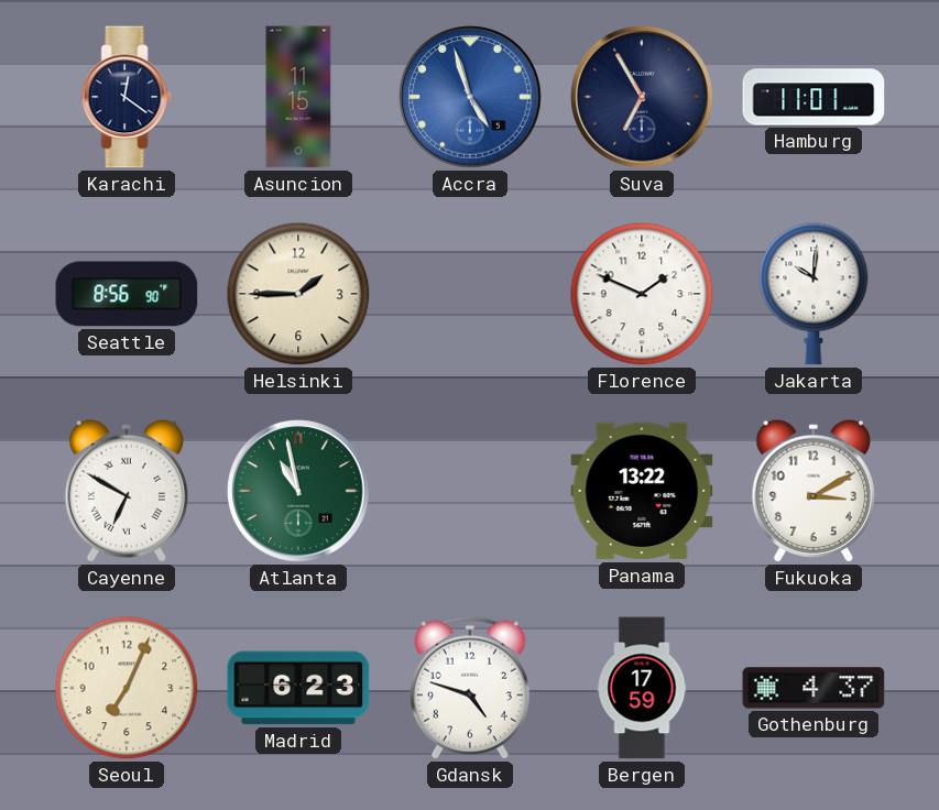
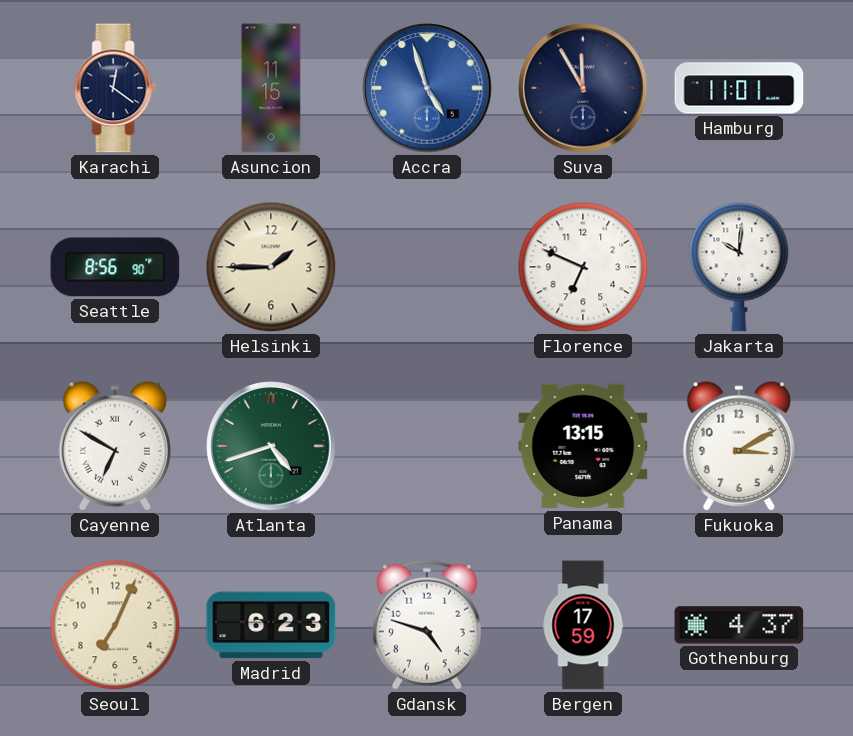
Suva: 6:55 -> 11:55
Florence: 1:49 -> 6:49
Atlanta: 10:58 -> 4:42
Panama: 13:22 -> 13:15
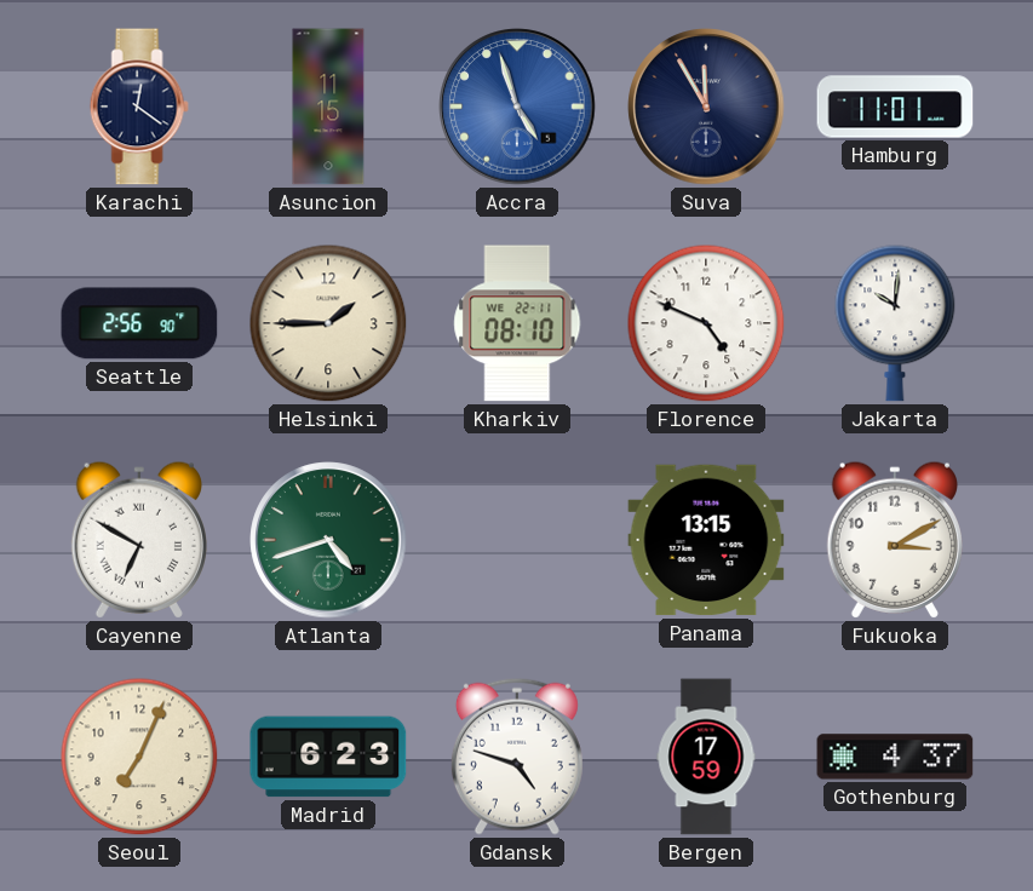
Seattle: 8:56 -> 2:56
Kharkiv: none -> 08:10
Florence: 6:49 -> 4:49
